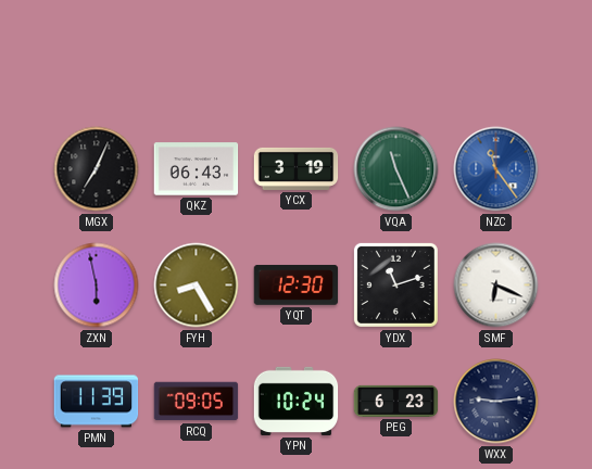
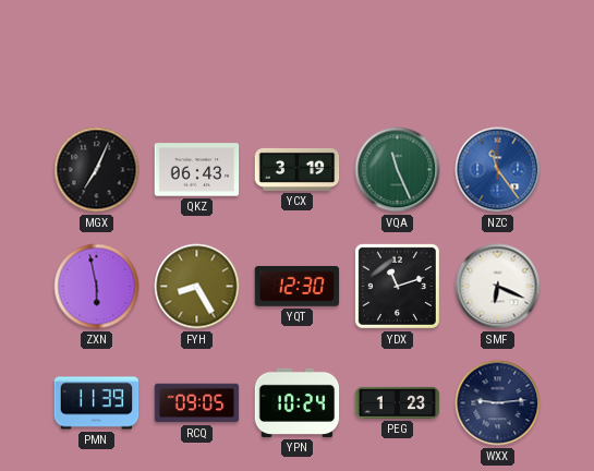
PEG: 6:23 -> 1:23
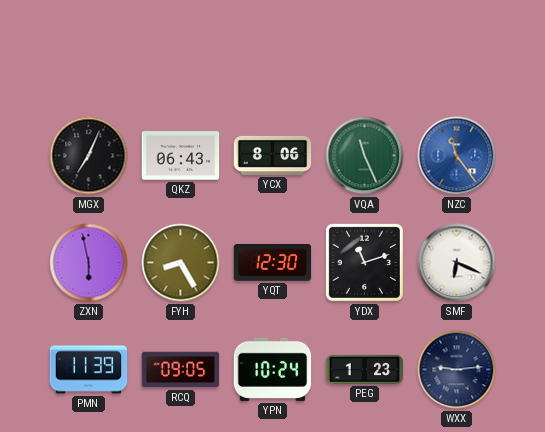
YCX: 3:19 -> 8:06
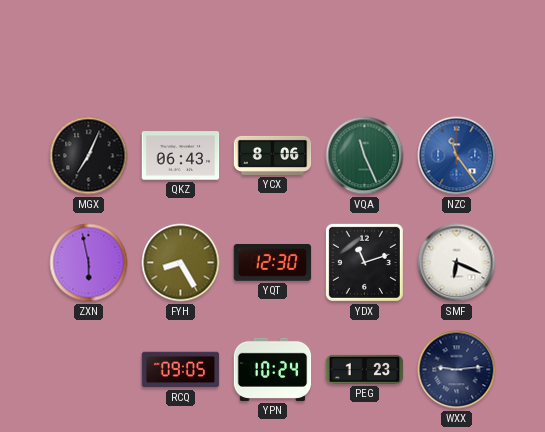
PMN: 11:39 -> none
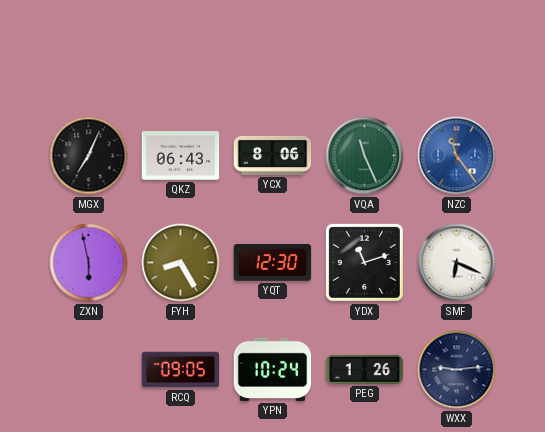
PEG: 1:23 -> 1:26
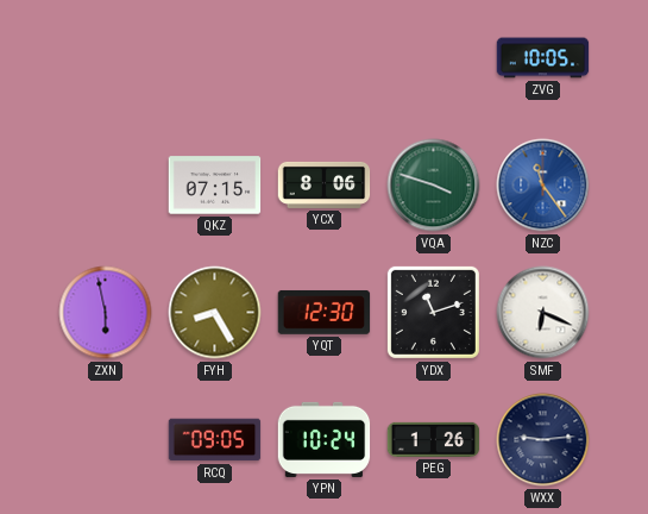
ZVG: none -> 10:05
MGX: 7:04 -> none
QKZ: 06:43 -> 07:15
VQA: 11:26 -> 3:48
